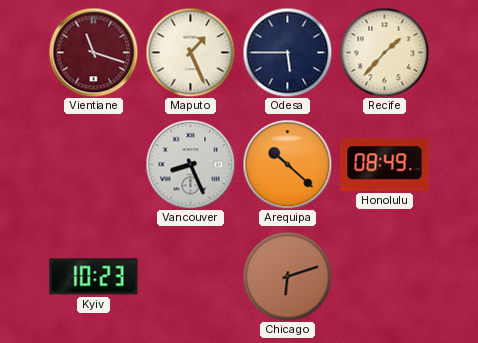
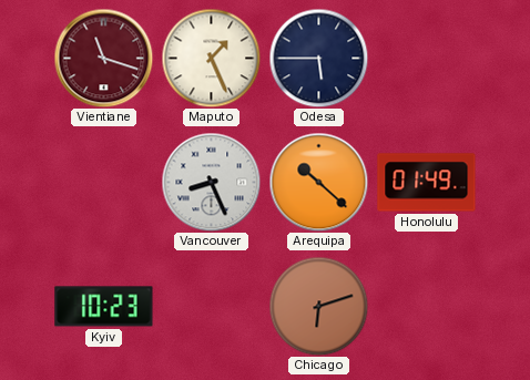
Recife: 1:37 -> none
Honolulu: 08:49 -> 01:49
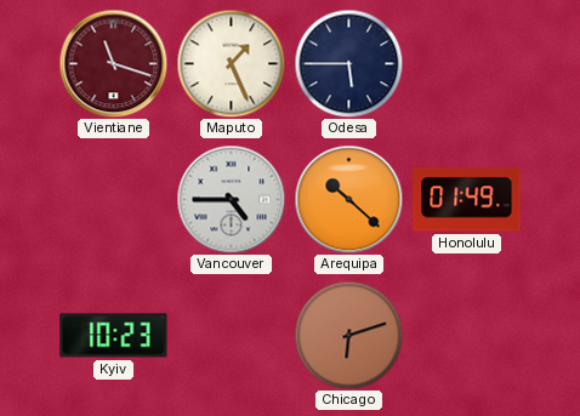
Vancouver: 8:26 -> 4:45
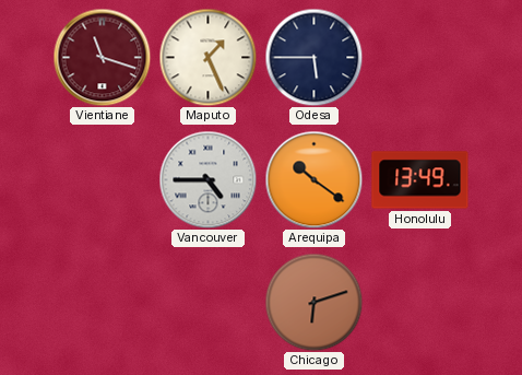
Arequipa: 10:22 -> 10:21
Honolulu: 01:49 -> 13:49
Kyiv: 10:23 -> none
